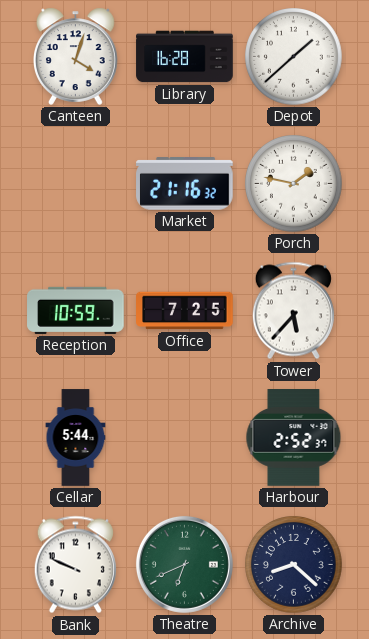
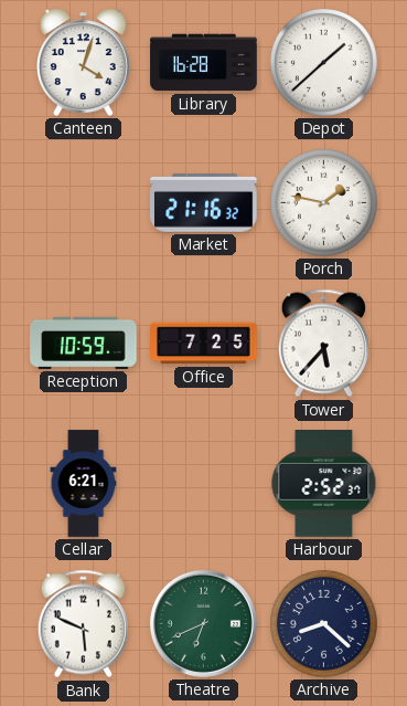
Cellar: 5:44 -> 6:21
Bank: 9:49 -> 5:49
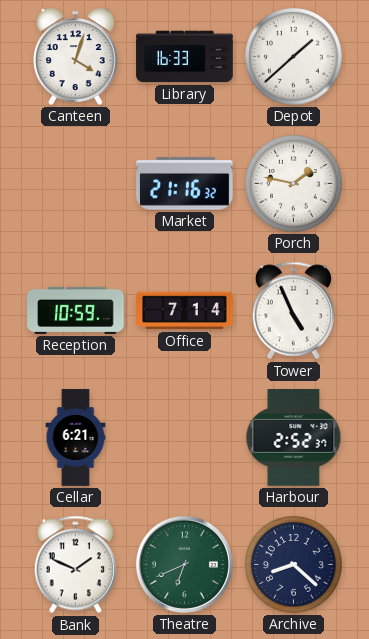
Library: 16:28 -> 16:33
Office: 7:25 -> 7:14
Tower: 5:37 -> 4:56
Bank: 5:49 -> 1:49
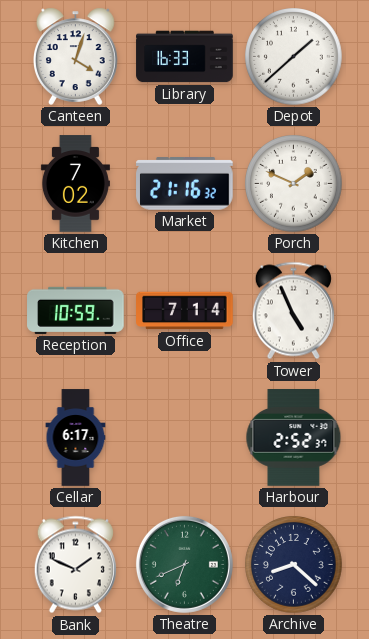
Kitchen: none -> 7:02
Porch: 1:47 -> 1:49
Cellar: 6:21 -> 6:17
